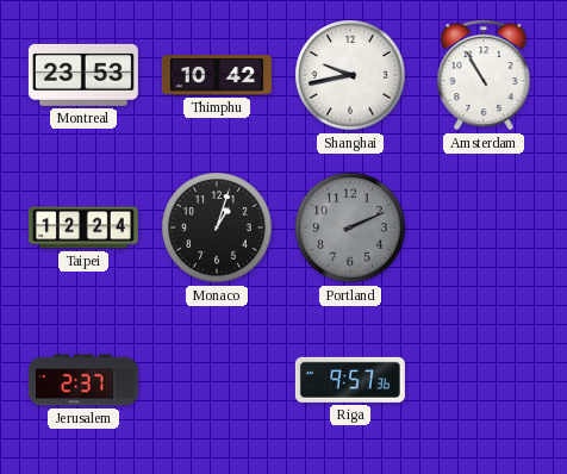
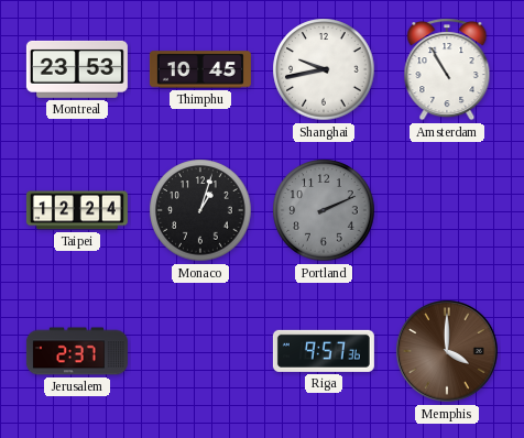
Thimphu: 10:42 -> 10:45
Memphis: none -> 4:00
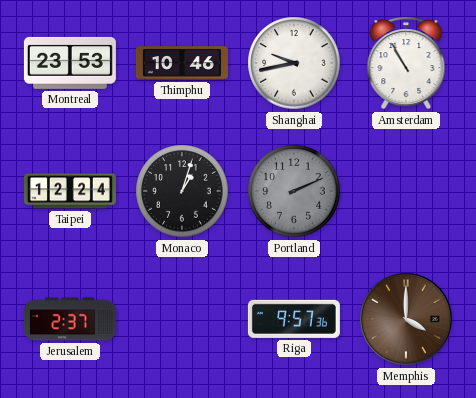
Thimphu: 10:45 -> 10:46
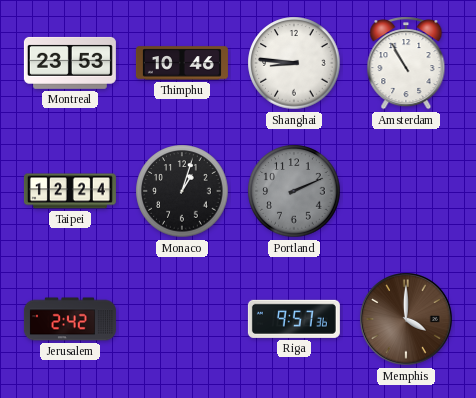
Shanghai: 9:43 -> 8:46
Jerusalem: 2:37 -> 2:42
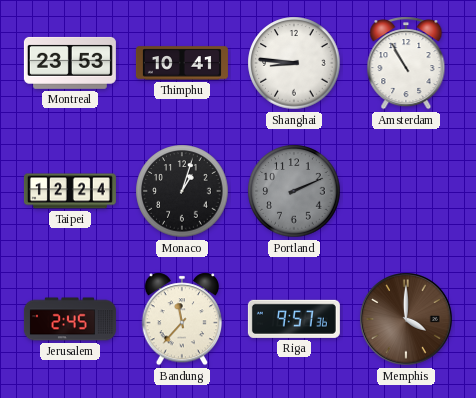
Thimphu: 10:46 -> 10:41
Jerusalem: 2:42 -> 2:45
Bandung: none -> 11:37
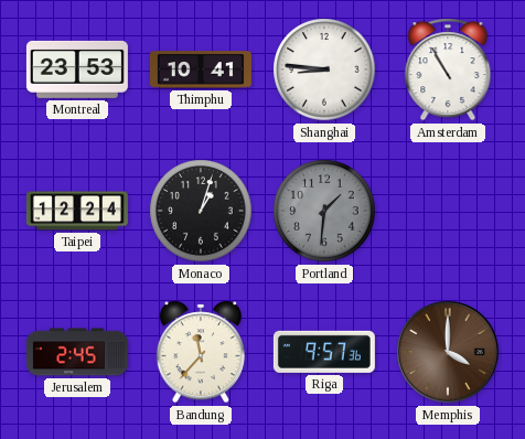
Portland: 2:11 -> 1:31
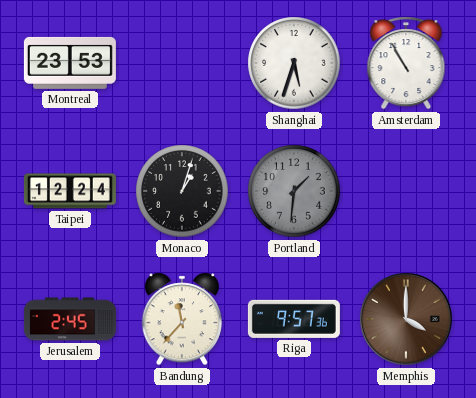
Thimphu: 10:41 -> none
Shanghai: 8:46 -> 5:33
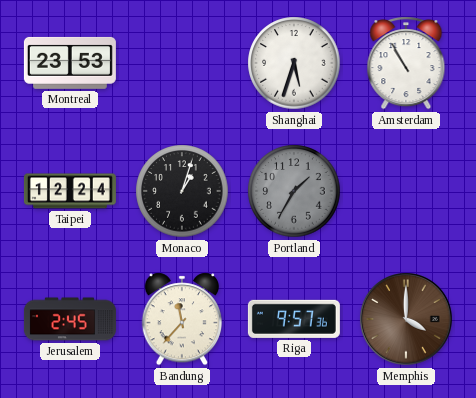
Portland: 1:31 -> 1:35
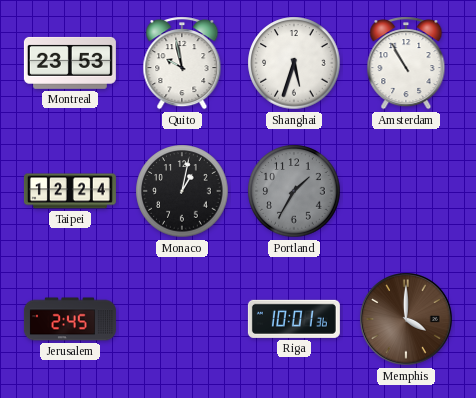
Quito: none -> 9:58
Monaco: 1:03 -> 1:02
Bandung: 11:37 -> none
Riga: 9:57 -> 10:01
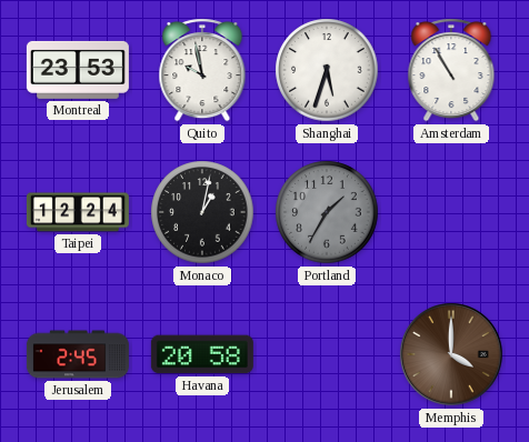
Havana: none -> 20:58
Riga: 10:01 -> none
